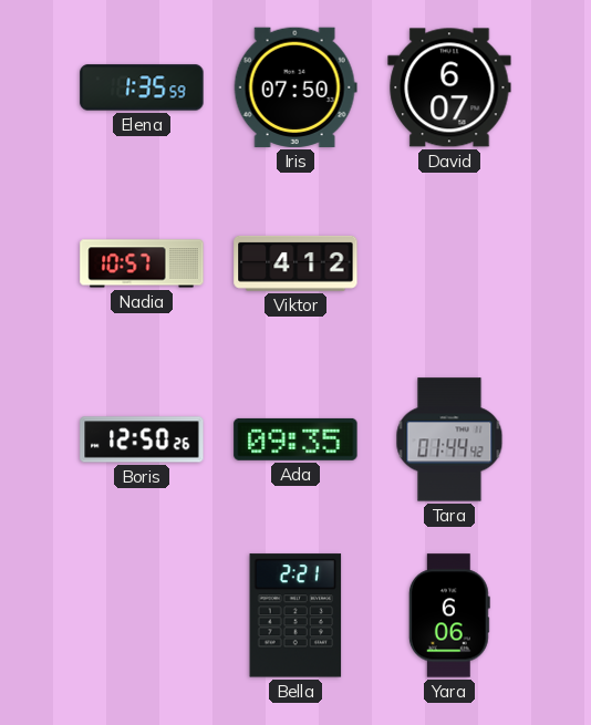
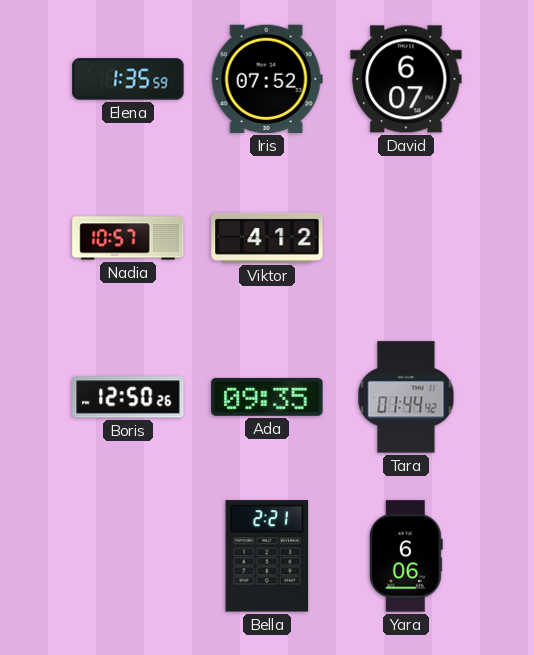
Iris: 07:50 -> 07:52
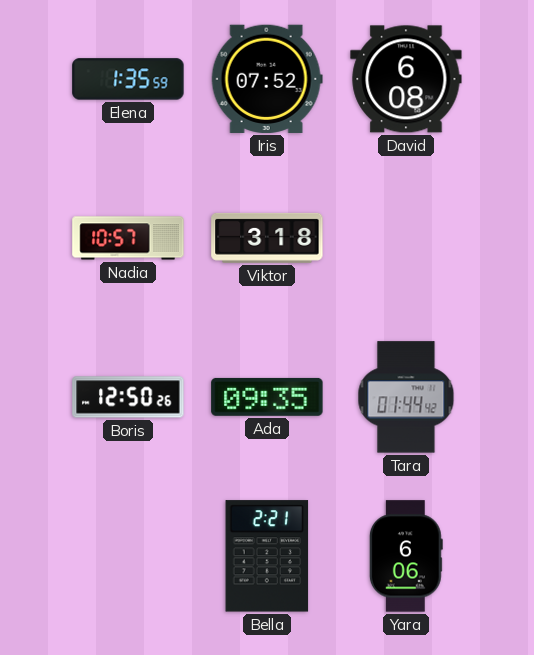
David: 6:07 -> 6:08
Viktor: 4:12 -> 3:18
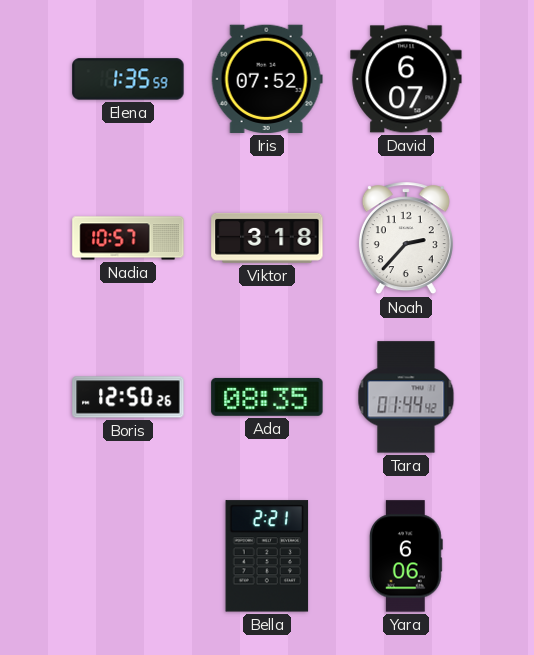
David: 6:08 -> 6:07
Noah: none -> 2:37
Ada: 09:35 -> 08:35
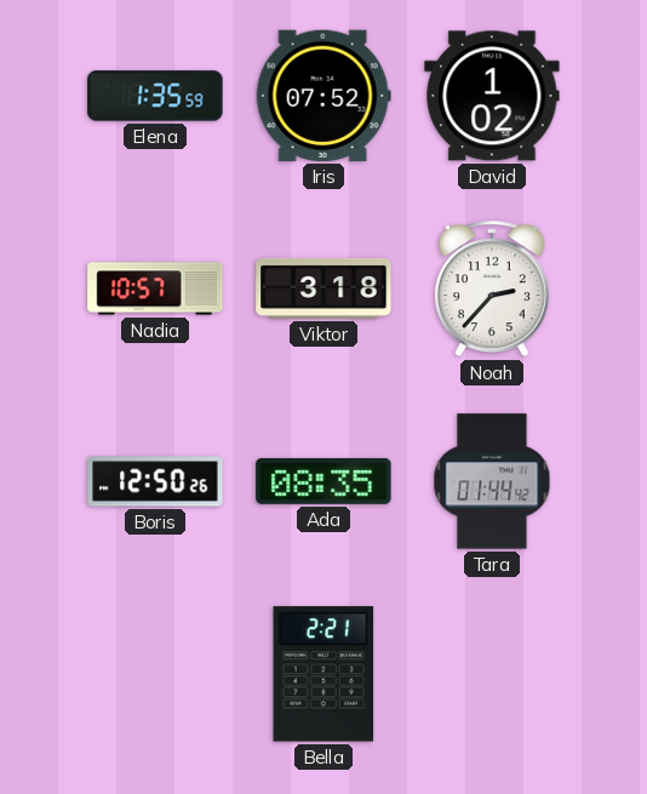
David: 6:07 -> 1:02
Yara: 6:06 -> none
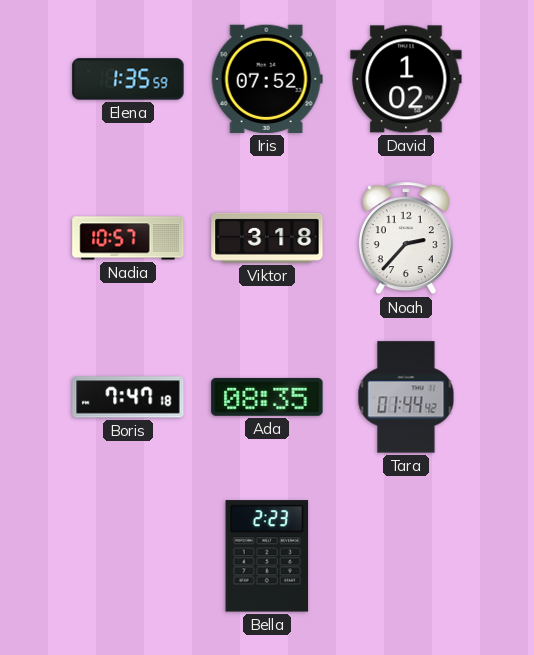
Boris: 12:50 -> 7:47
Bella: 2:21 -> 2:23
